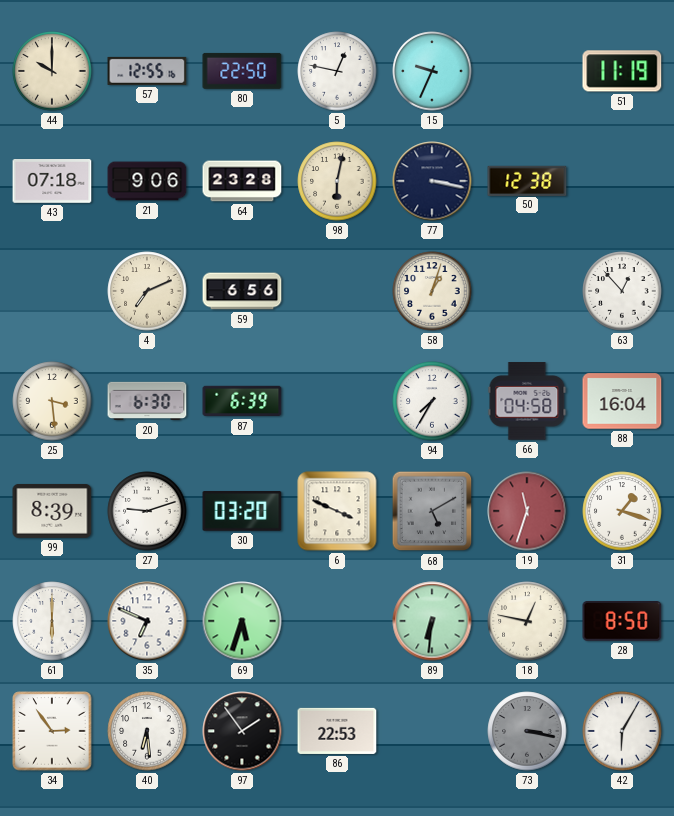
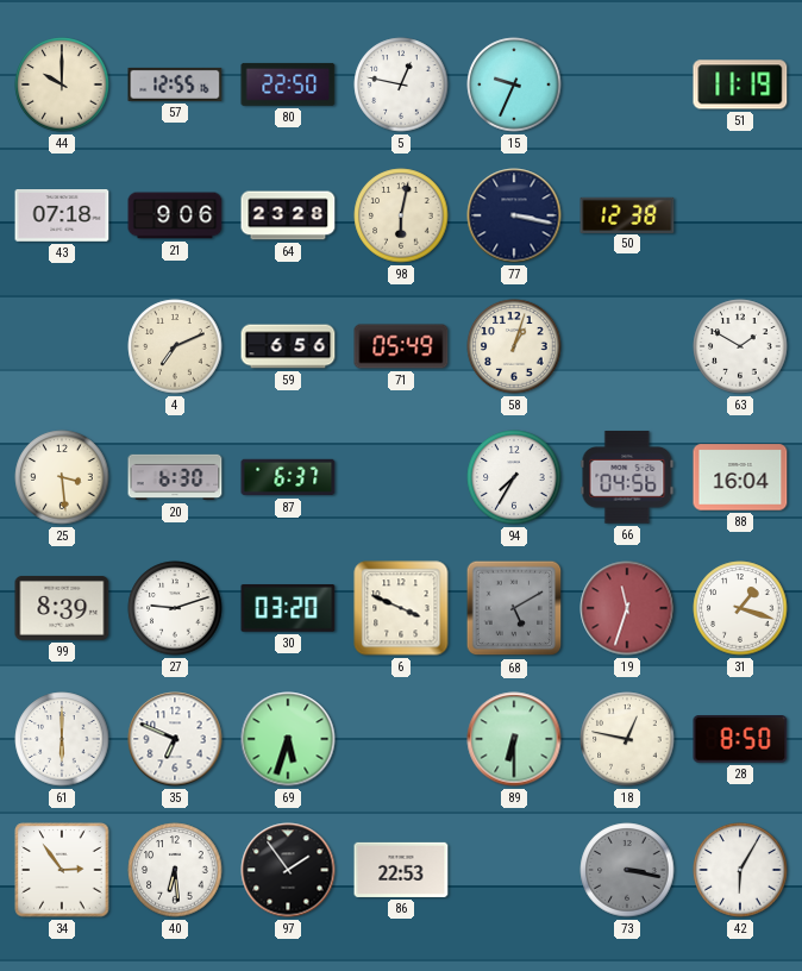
71: none -> 05:49
63: 12:53 -> 1:50
87: 6:39 -> 6:37
66: 04:58 -> 04:56
89: 6:31 -> 6:30
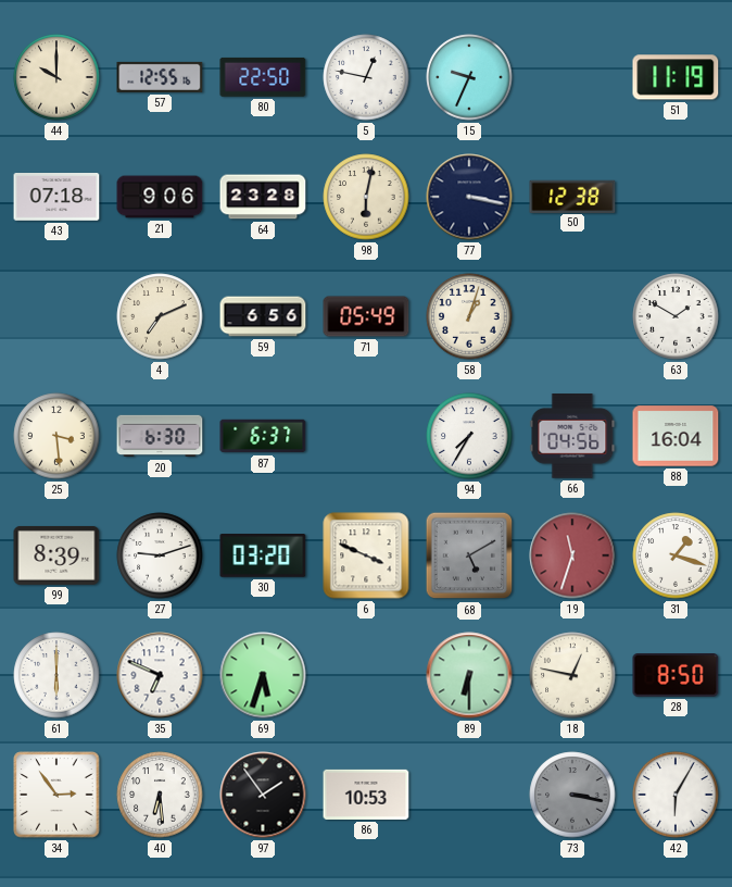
86: 22:53 -> 10:53
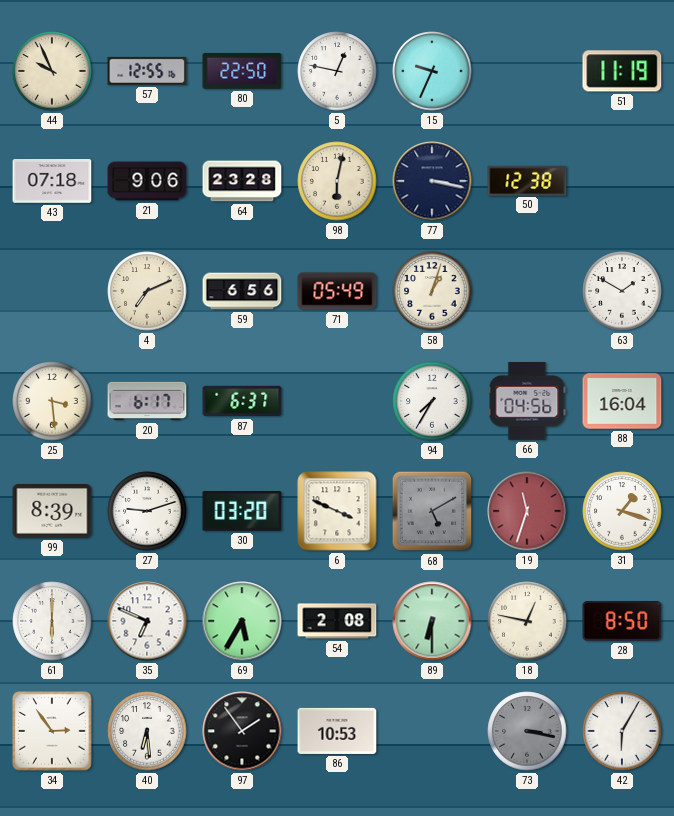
44: 10:00 -> 9:56
20: 6:30 -> 6:17
69: 5:33 -> 5:35
54: none -> 2:08
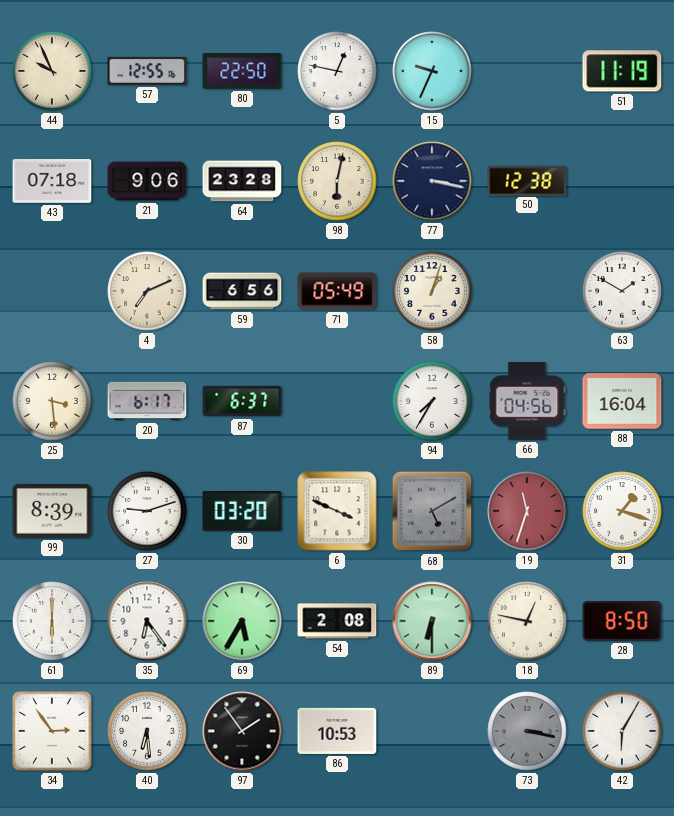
35: 6:49 -> 6:24
